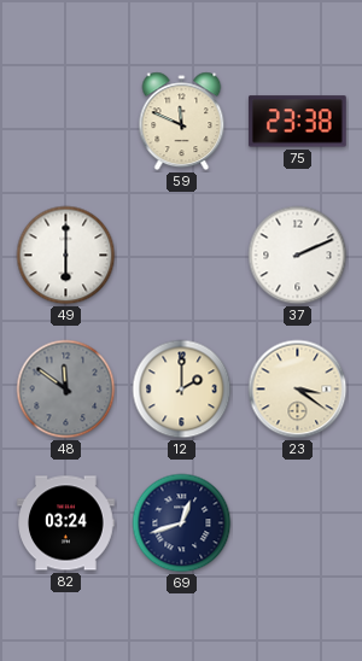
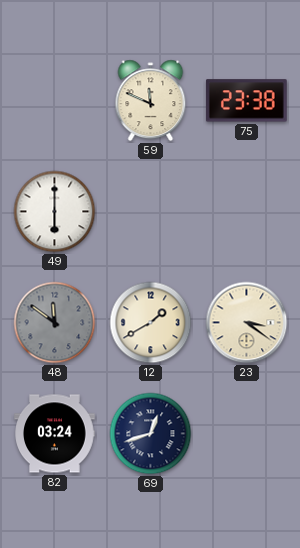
37: 2:11 -> none
12: 2:00 -> 1:40
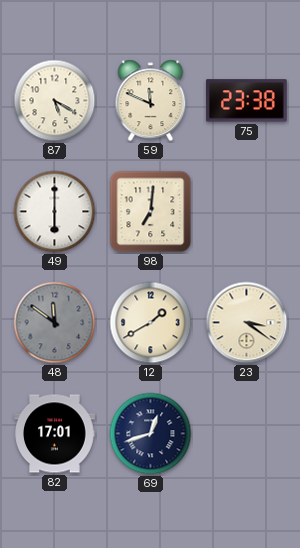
87: none -> 5:20
98: none -> 7:01
82: 03:24 -> 17:01
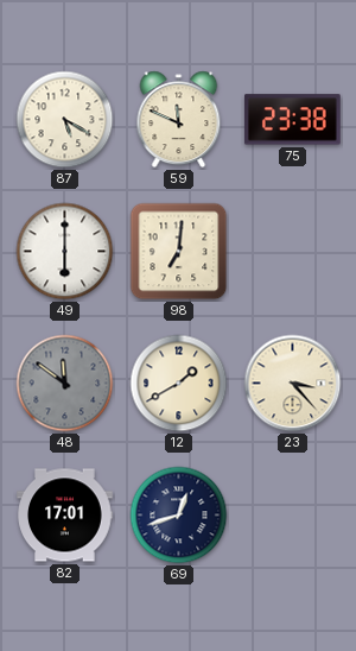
23: 3:21 -> 3:23
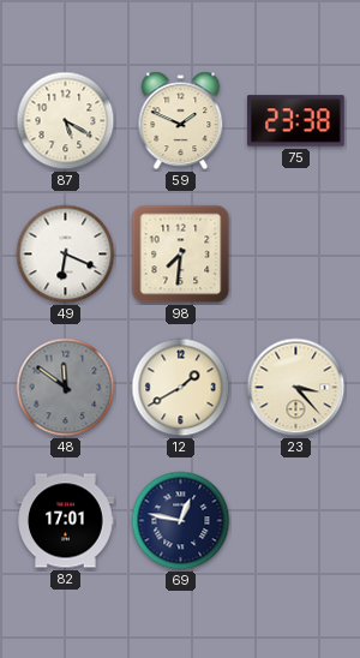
59: 11:49 -> 1:49
49: 6:00 -> 6:19
98: 7:01 -> 7:31
69: 12:42 -> 12:47
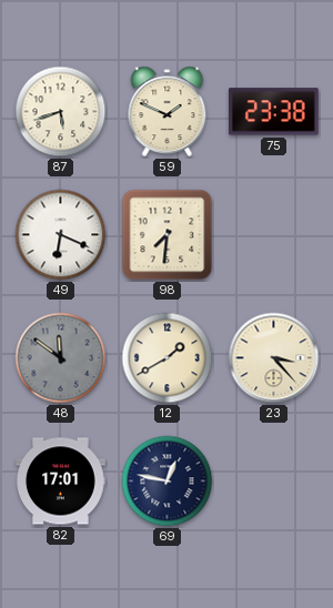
87: 5:20 -> 5:42
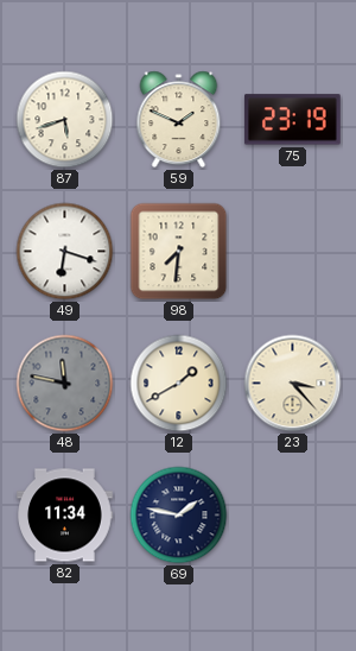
75: 23:38 -> 23:19
49: 6:19 -> 6:18
48: 11:51 -> 11:47
82: 17:01 -> 11:34
69: 12:47 -> 1:47
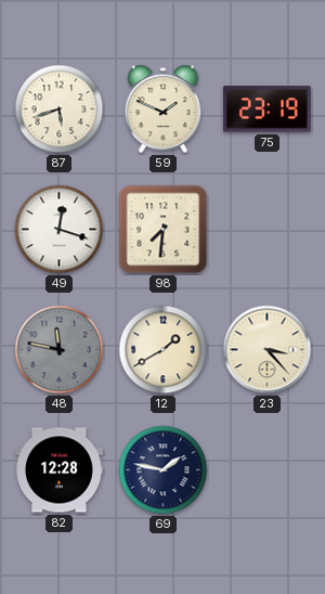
49: 6:18 -> 12:18
82: 11:34 -> 12:28
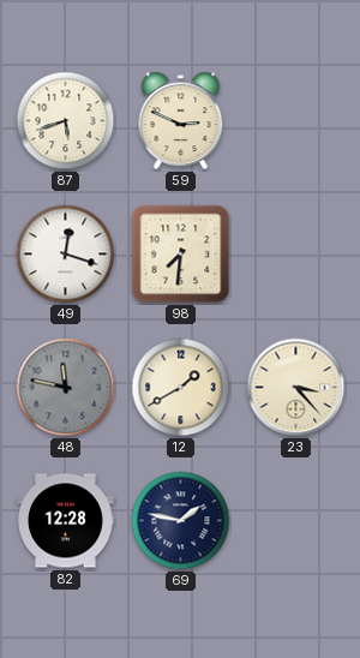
59: 1:49 -> 2:49
75: 23:19 -> none
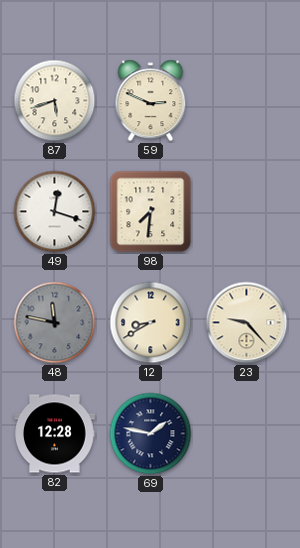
12: 1:40 -> 8:40
23: 3:23 -> 9:23
